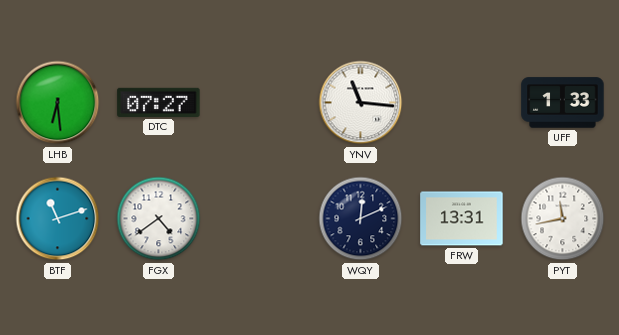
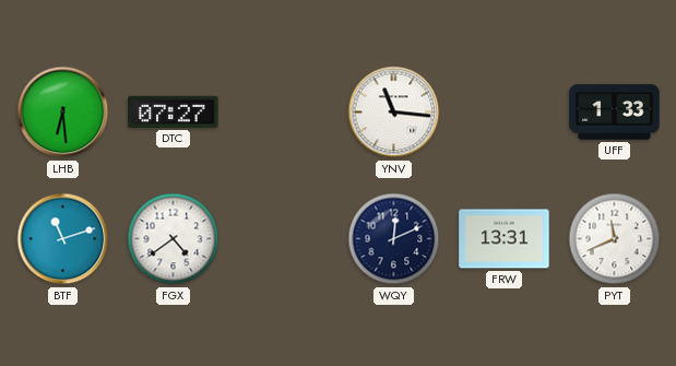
PYT: 11:43 -> 11:41
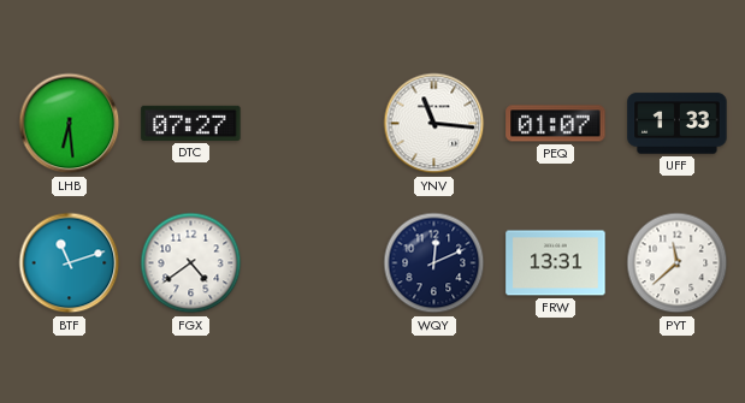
PEQ: none -> 01:07
PYT: 11:41 -> 11:38
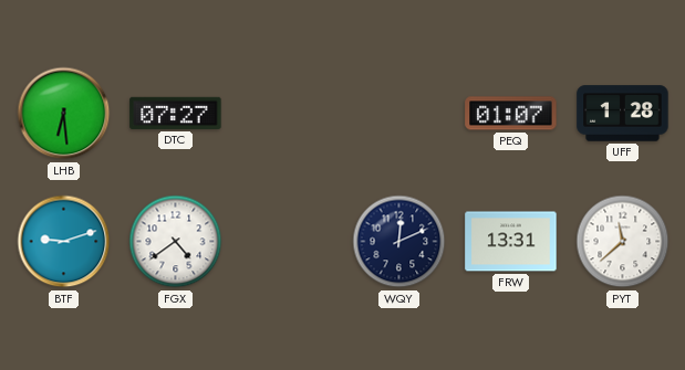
YNV: 11:16 -> none
UFF: 1:33 -> 1:28
BTF: 11:12 -> 9:12
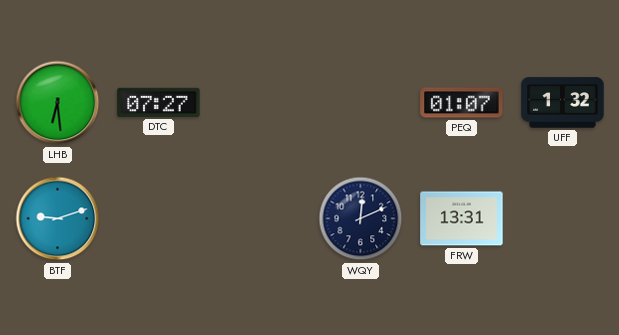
UFF: 1:28 -> 1:32
FGX: 4:39 -> none
PYT: 11:38 -> none
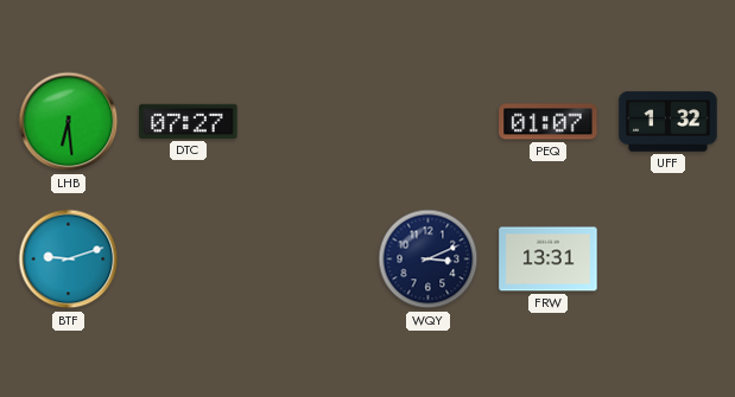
WQY: 12:11 -> 3:11
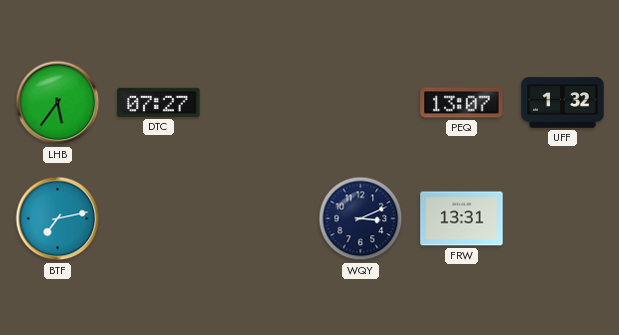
LHB: 6:29 -> 5:36
PEQ: 01:07 -> 13:07
BTF: 9:12 -> 7:13
